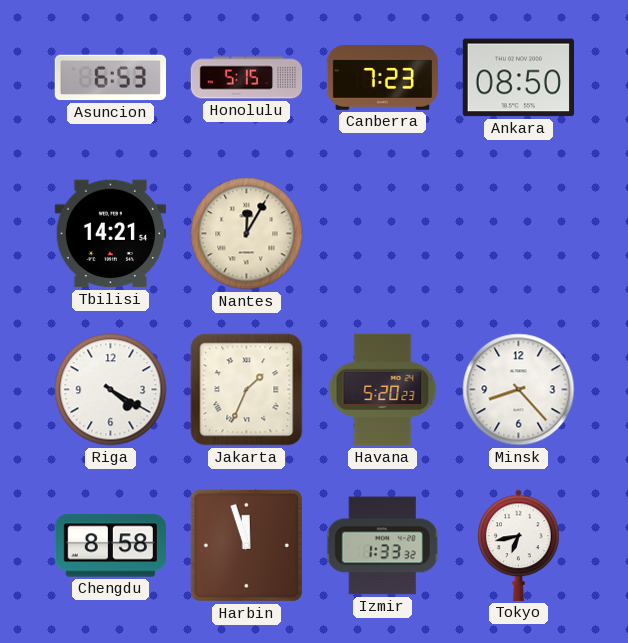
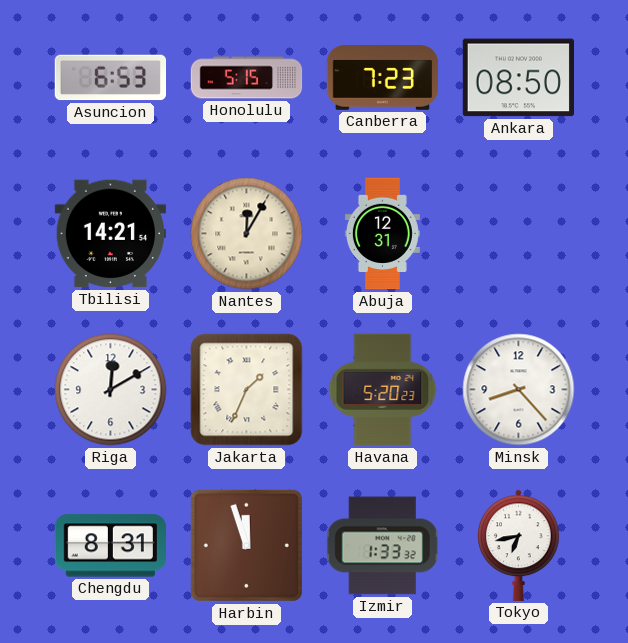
Abuja: none -> 12:31
Riga: 4:20 -> 12:10
Chengdu: 8:58 -> 8:31
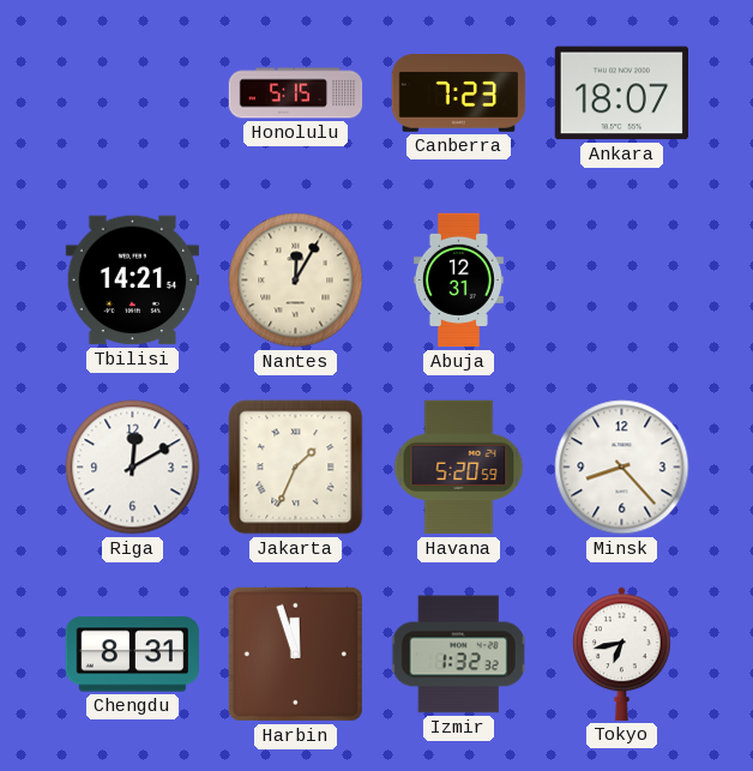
Asuncion: 6:53 -> none
Ankara: 08:50 -> 18:07
Havana: 5:20:23 -> 5:20:59
Izmir: 1:33 -> 1:32
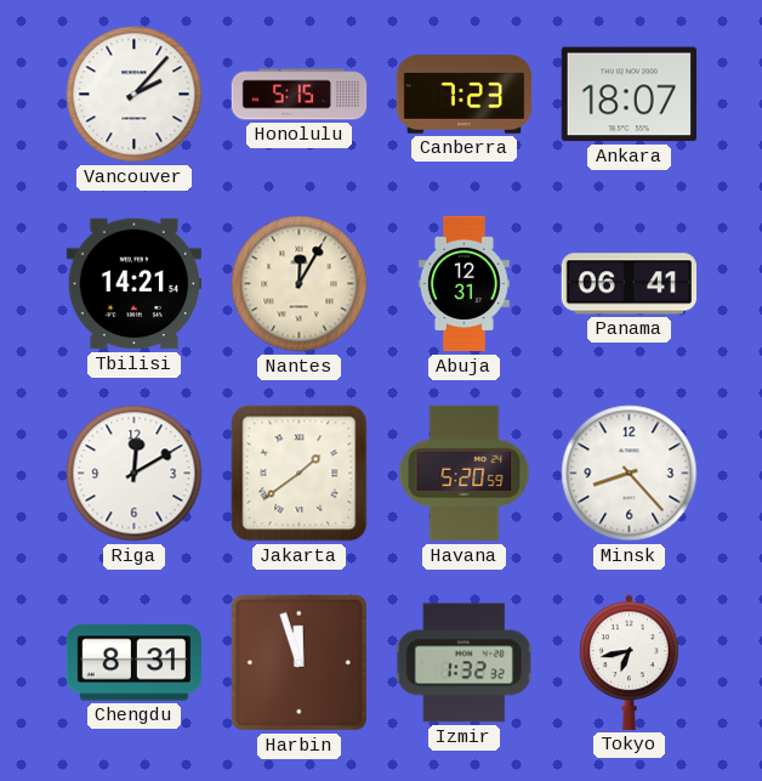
Vancouver: none -> 2:07
Panama: none -> 06:41
Jakarta: 1:34 -> 1:39
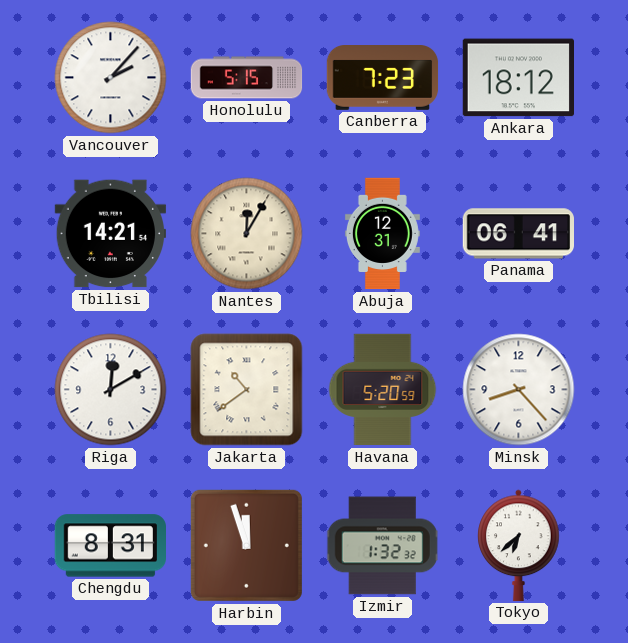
Ankara: 18:07 -> 18:12
Jakarta: 1:39 -> 10:39
Tokyo: 6:43 -> 6:38
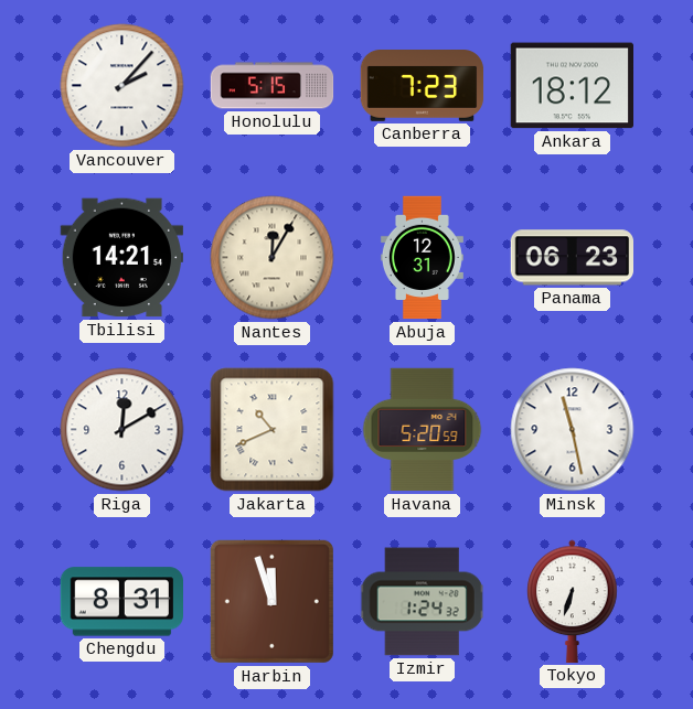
Panama: 06:41 -> 06:23
Jakarta: 10:39 -> 10:41
Minsk: 8:23 -> 11:28
Izmir: 1:32 -> 1:24
Tokyo: 6:38 -> 6:33
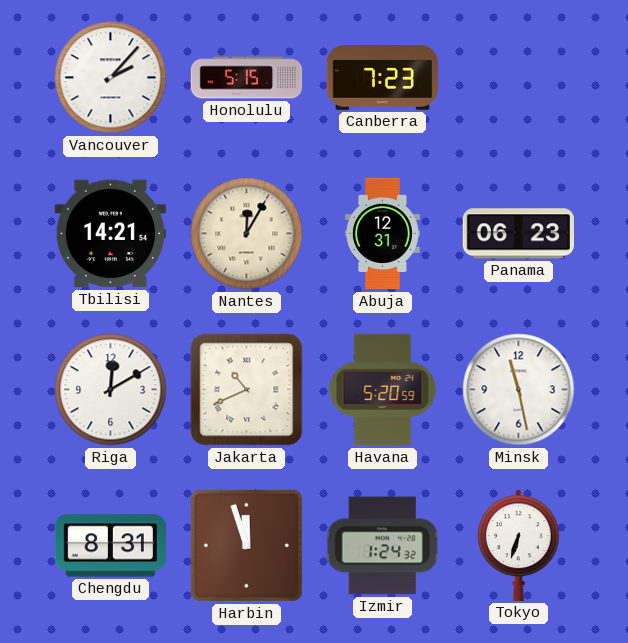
Ankara: 18:12 -> none
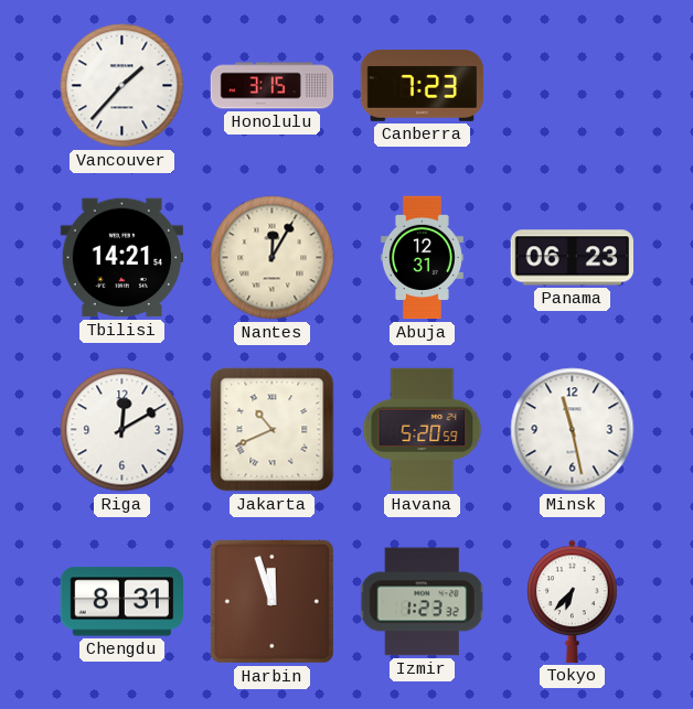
Vancouver: 2:07 -> 1:37
Honolulu: 5:15 -> 3:15
Izmir: 1:24 -> 1:23
Tokyo: 6:33 -> 6:37
